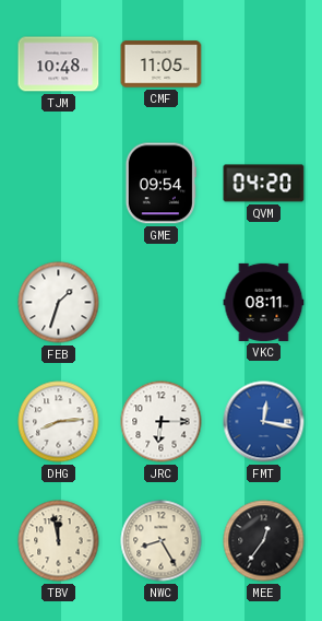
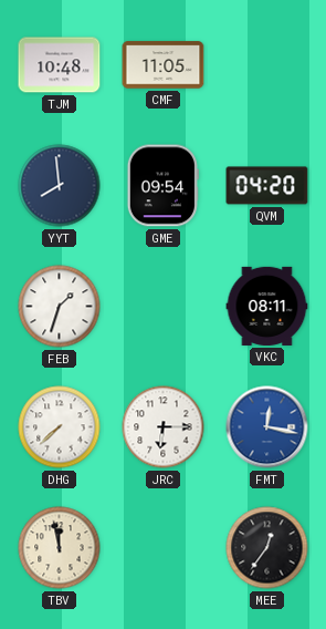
YYT: none -> 7:59
DHG: 8:14 -> 7:38
NWC: 8:25 -> none
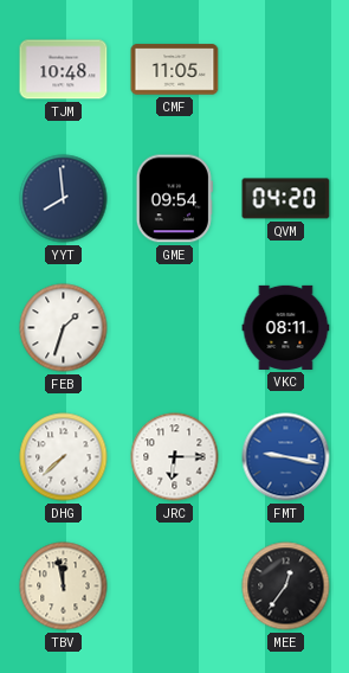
FMT: 12:17 -> 9:17
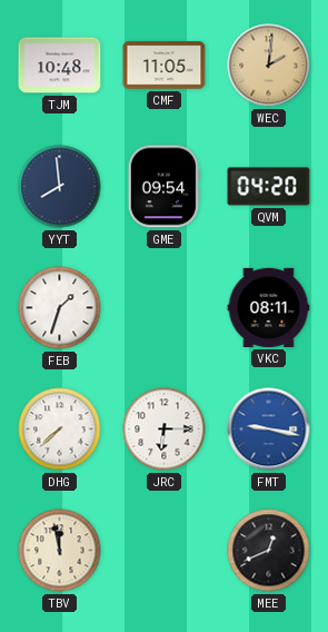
WEC: none -> 2:01
MEE: 12:36 -> 12:41
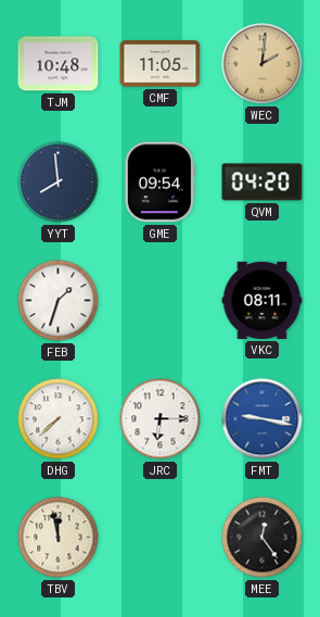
MEE: 12:41 -> 12:24
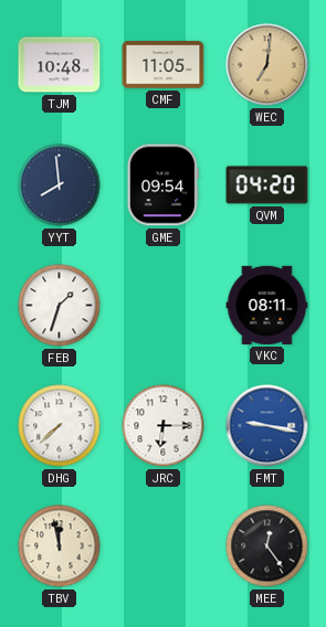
WEC: 2:01 -> 7:01
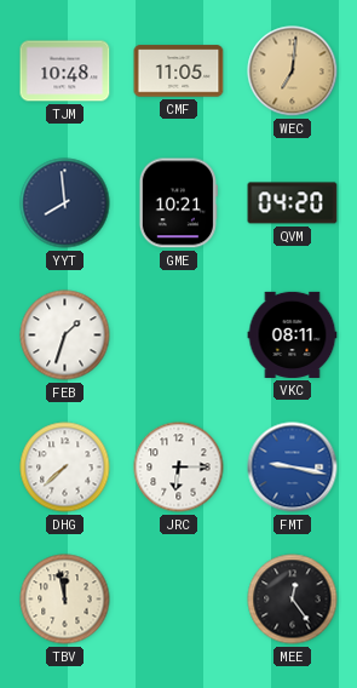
GME: 09:54 -> 10:21
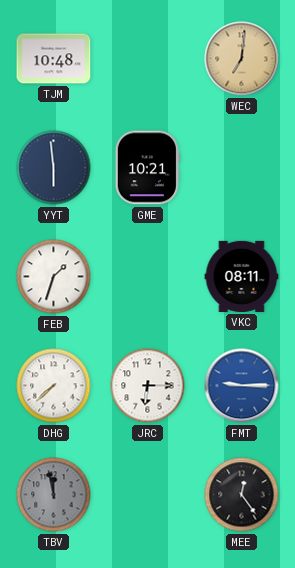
CMF: 11:05 -> none
YYT: 7:59 -> 5:59
QVM: 04:20 -> none
FMT: 9:17 -> 9:15
TBV dial: cream -> grey
